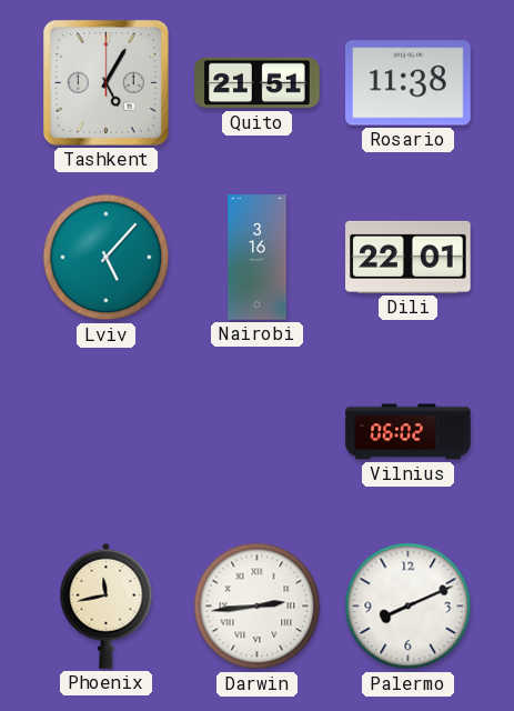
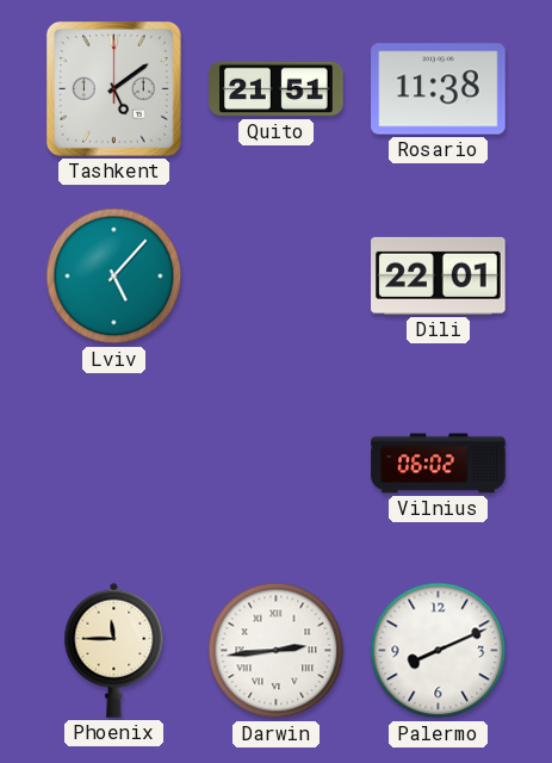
Tashkent: 5:05 -> 5:09
Nairobi: 3:16 -> none
Phoenix: 11:43 -> 11:45
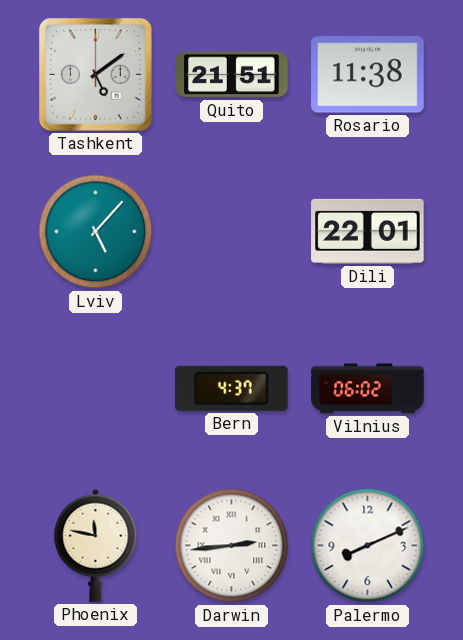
Bern: none -> 4:37
Phoenix: 11:45 -> 11:47
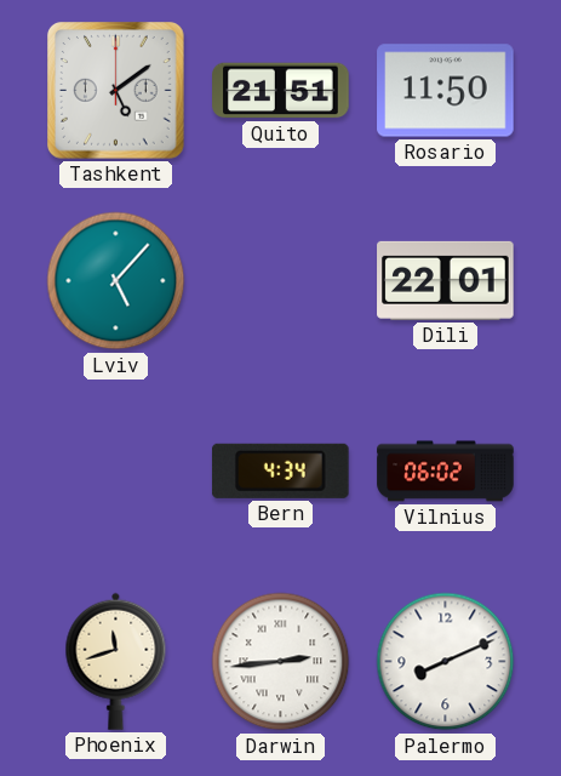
Rosario: 11:38 -> 11:50
Bern: 4:37 -> 4:34
Phoenix: 11:47 -> 11:42
